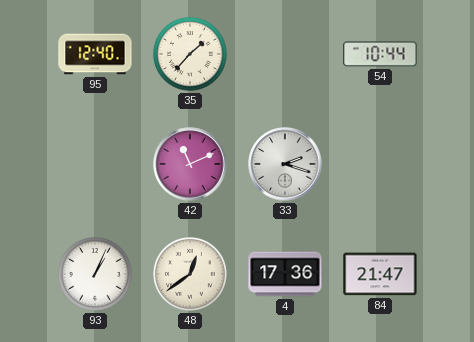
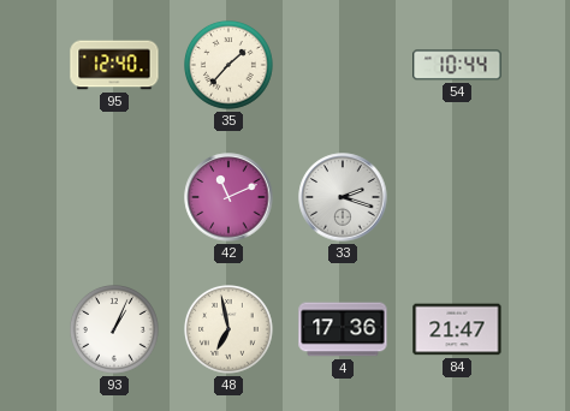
48: 12:39 -> 6:58
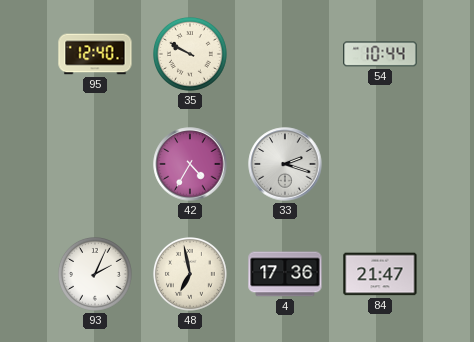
35: 1:37 -> 9:50
42: 11:11 -> 4:35
93: 1:04 -> 2:04
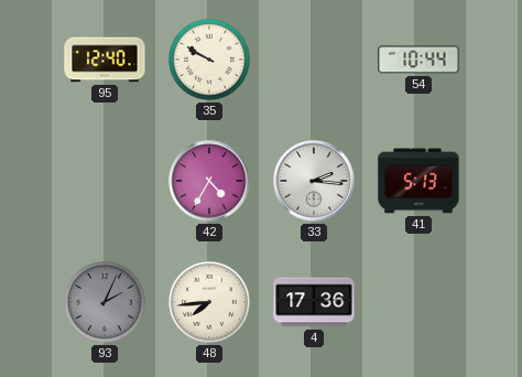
33: 2:18 -> 2:16
41: none -> 5:13
93 dial: white -> grey
48: 6:58 -> 7:44
84: 21:47 -> none
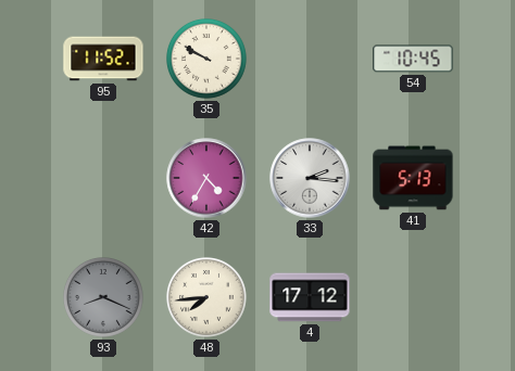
95: 12:40 -> 11:52
54: 10:44 -> 10:45
93: 2:04 -> 8:19
4: 17:36 -> 17:12
